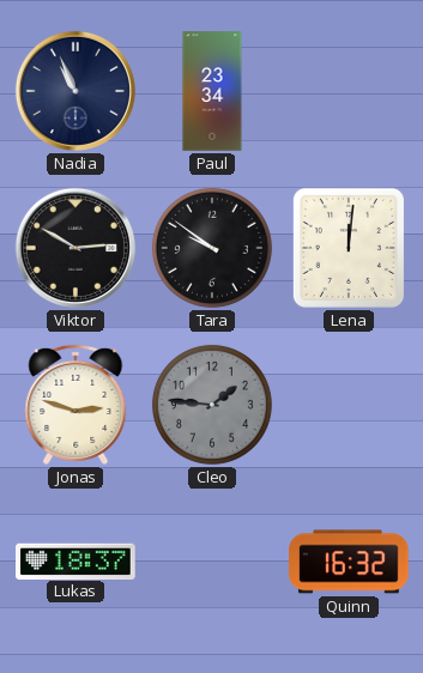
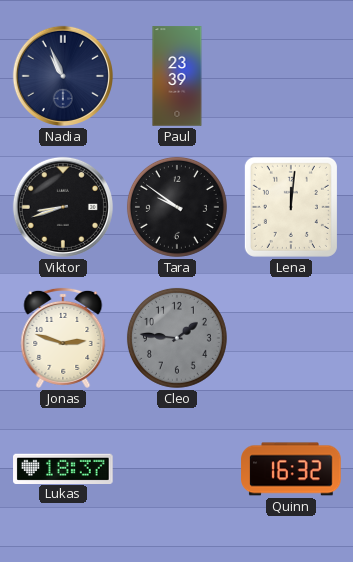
Paul: 23:34 -> 23:39
Viktor: 2:50 -> 8:42
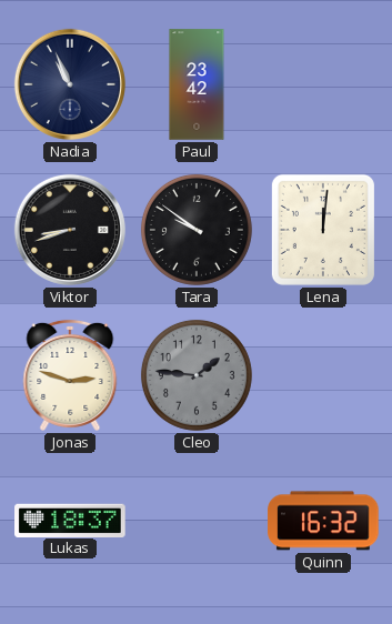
Paul: 23:39 -> 23:42
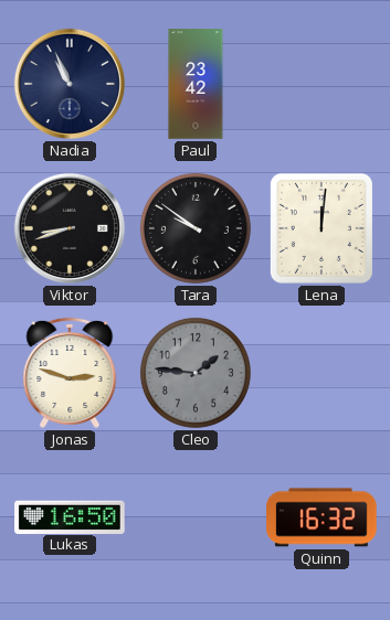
Lukas: 18:37 -> 16:50
